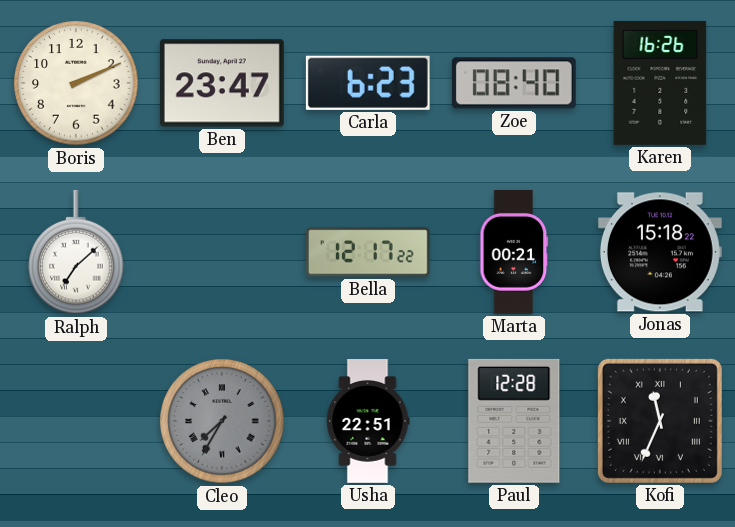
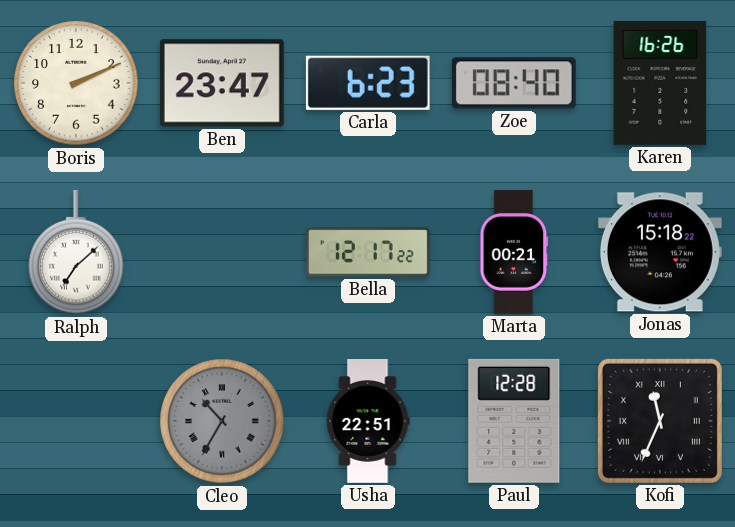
Cleo: 7:35 -> 10:35
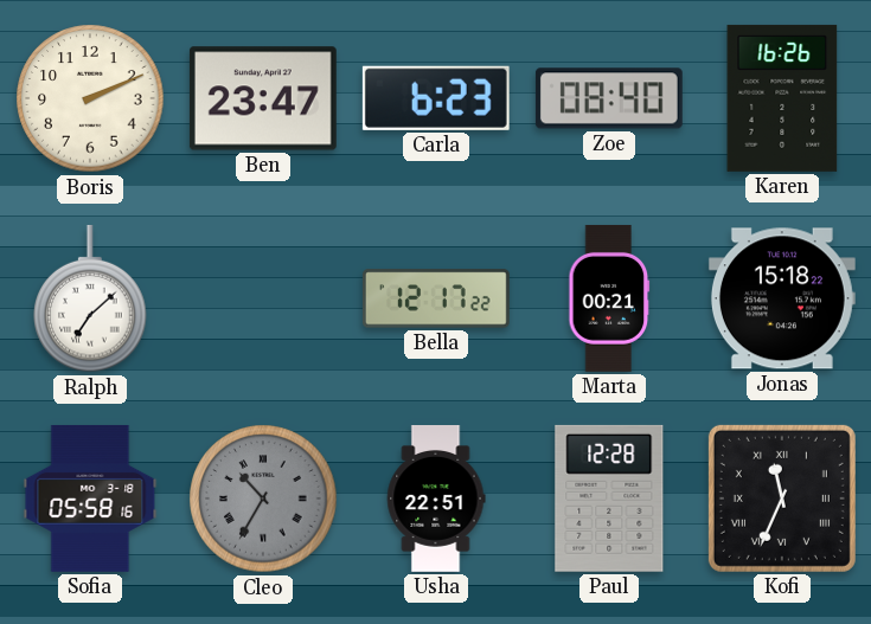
Sofia: none -> 05:58
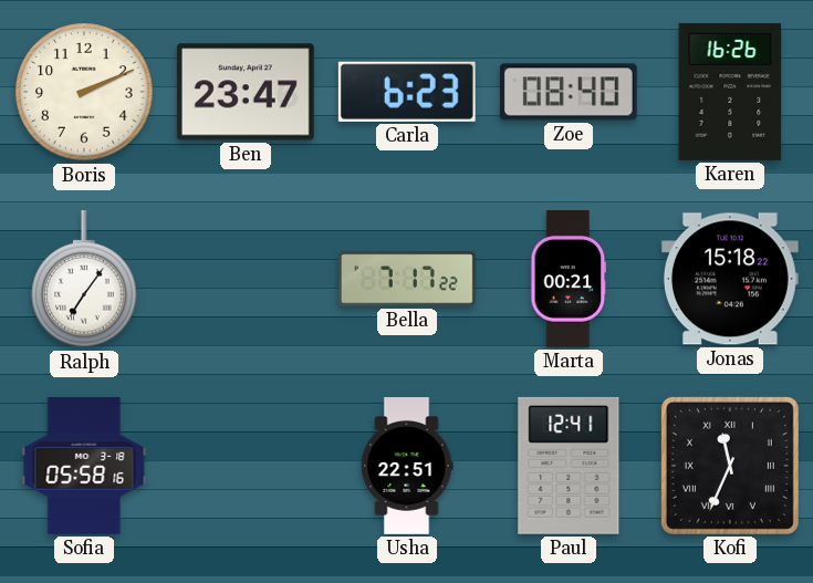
Ralph: 7:08 -> 7:06
Bella: 12:17 -> 7:17
Cleo: 10:35 -> none
Paul: 12:28 -> 12:41
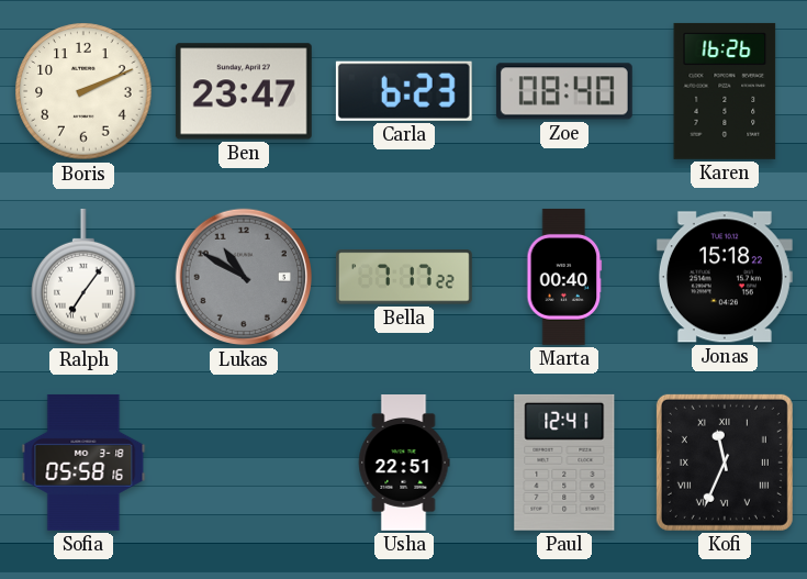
Lukas: none -> 10:50
Marta: 00:21 -> 00:40
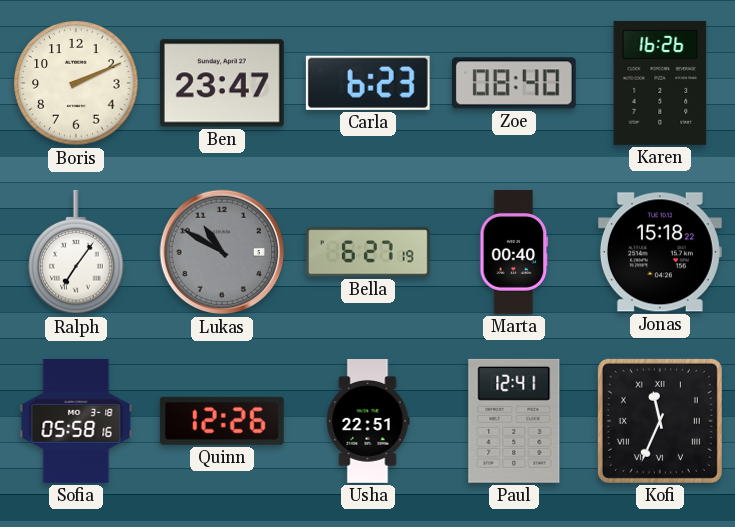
Bella: 7:17 -> 6:27
Quinn: none -> 12:26
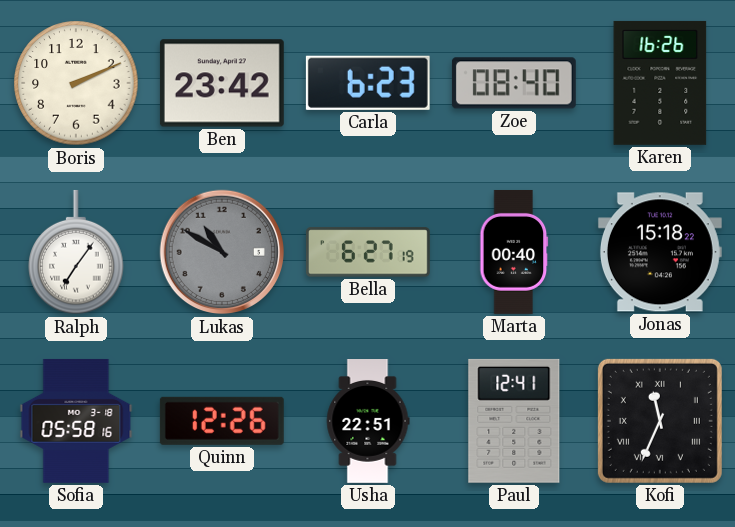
Ben: 23:47 -> 23:42
